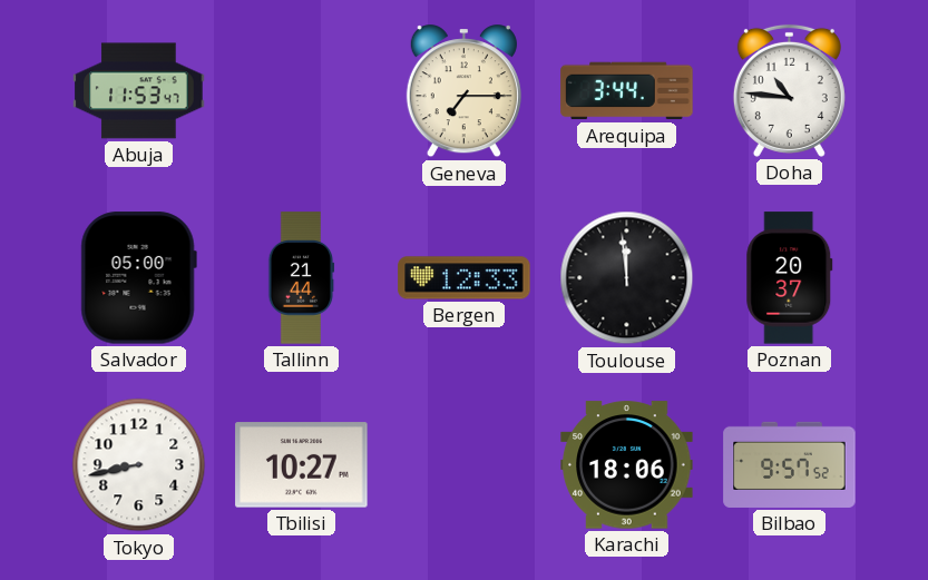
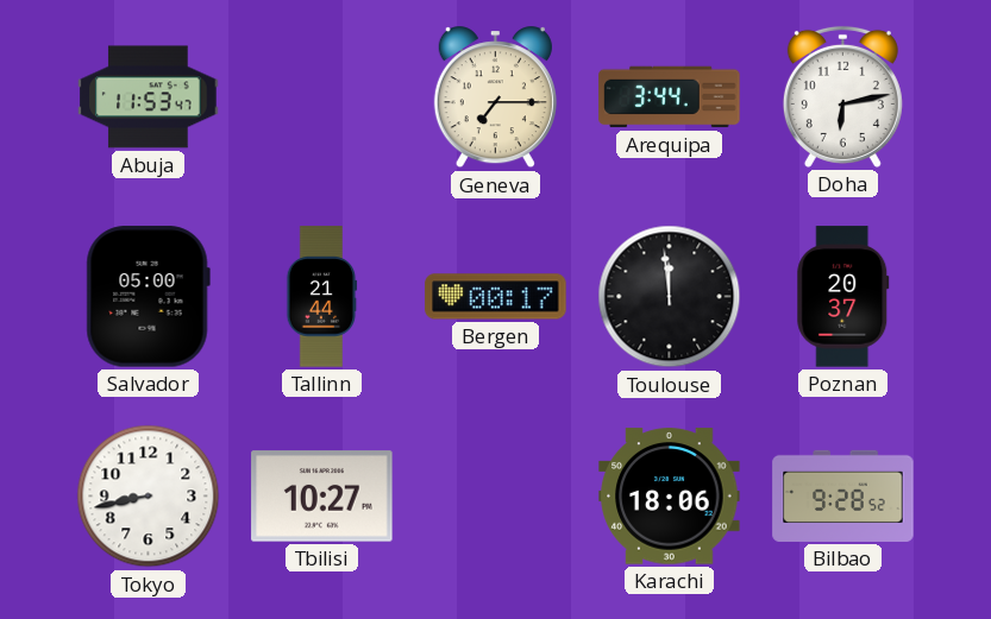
Doha: 10:46 -> 6:13
Bergen: 12:33 -> 00:17
Bilbao: 9:57 -> 9:28
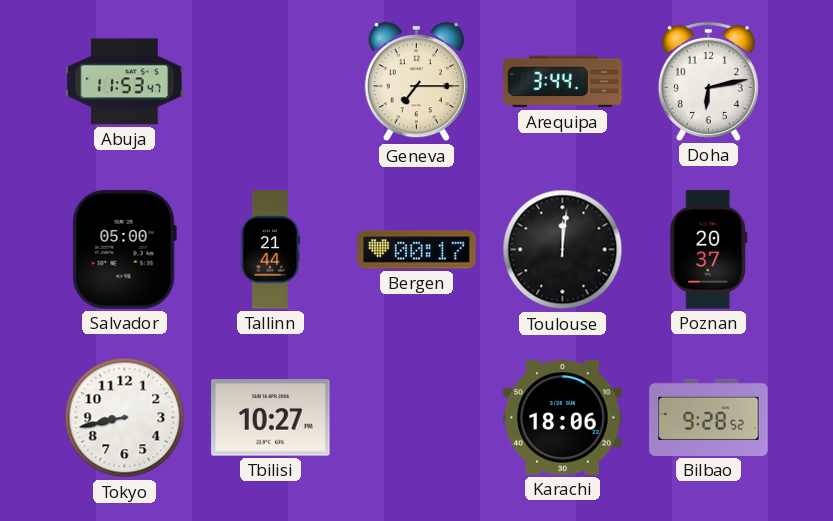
Toulouse: 11:59 -> 12:01
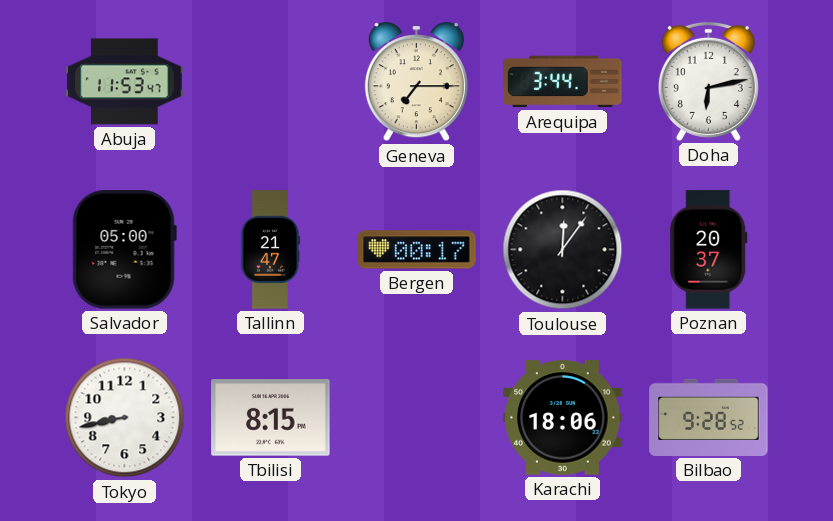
Tallinn: 21:44 -> 21:47
Toulouse: 12:01 -> 12:06
Tbilisi: 10:27 -> 8:15
